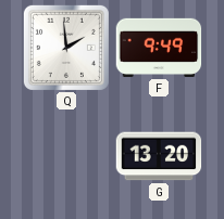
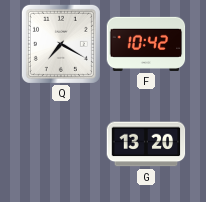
Q: 1:59 -> 7:20
F: 9:49 -> 10:42
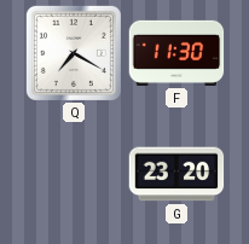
F: 10:42 -> 11:30
G: 13:20 -> 23:20
